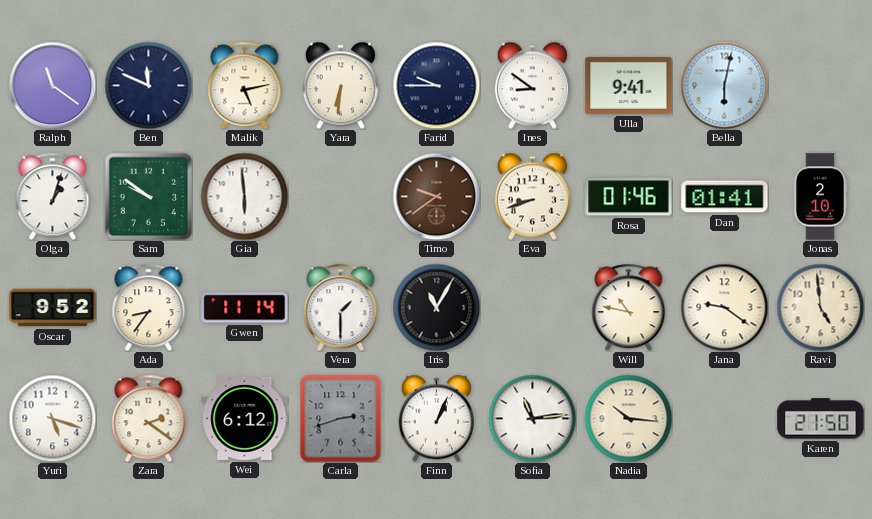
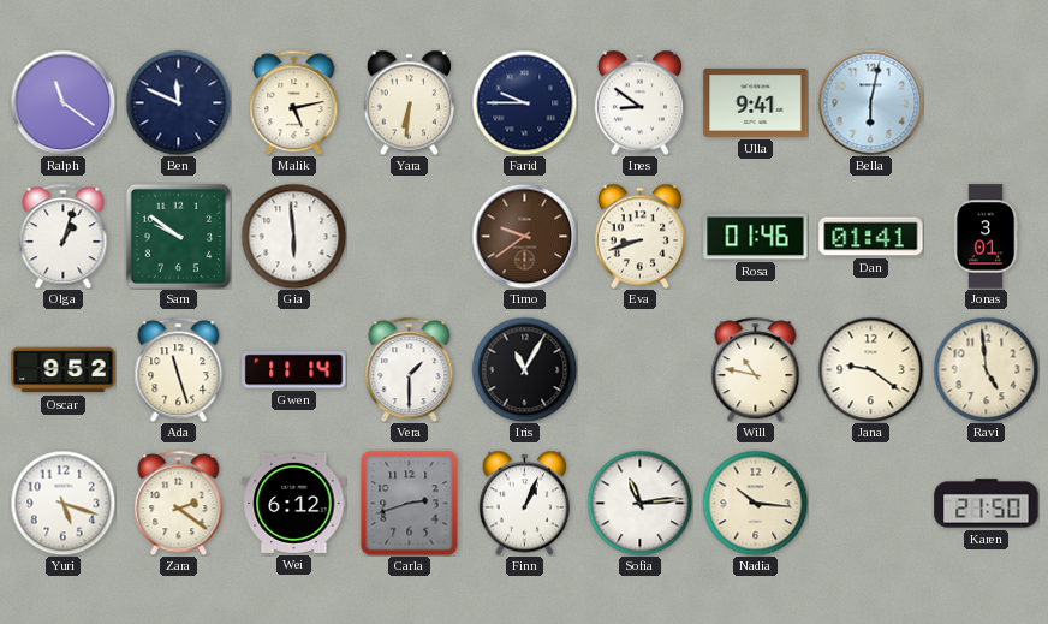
Jonas: 2:10 -> 3:01
Ada: 8:36 -> 11:27
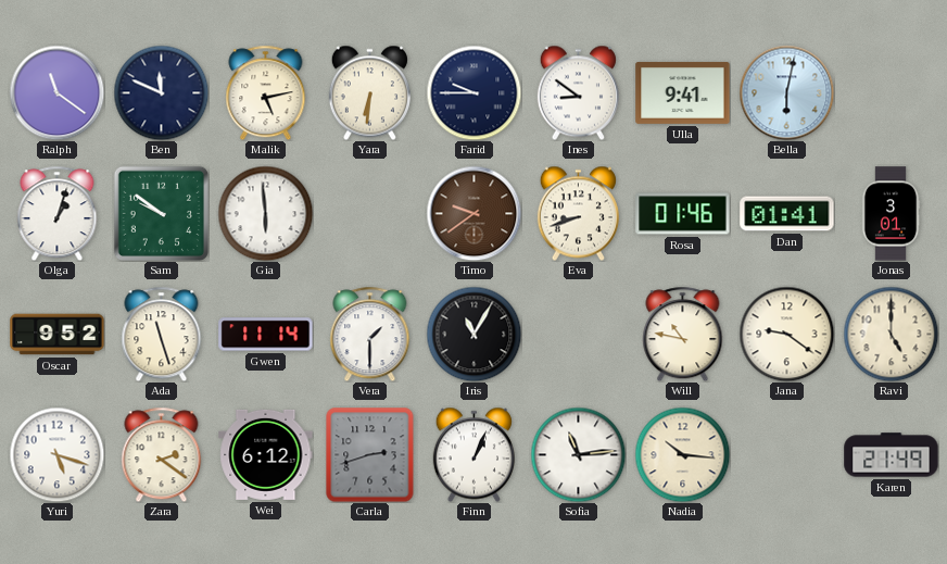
Ravi: 4:59 -> 5:00
Karen: 21:50 -> 21:49
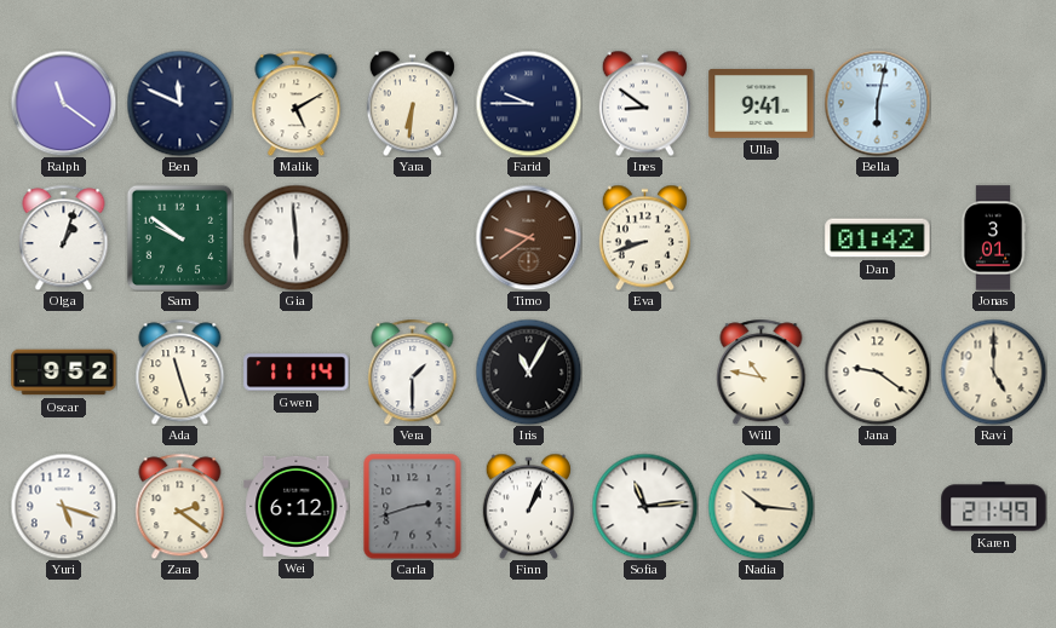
Malik: 5:13 -> 5:10
Rosa: 01:46 -> none
Dan: 01:41 -> 01:42
